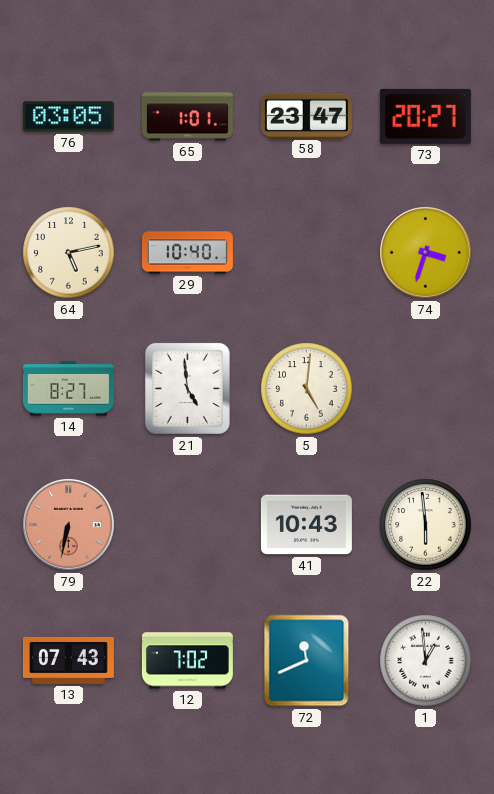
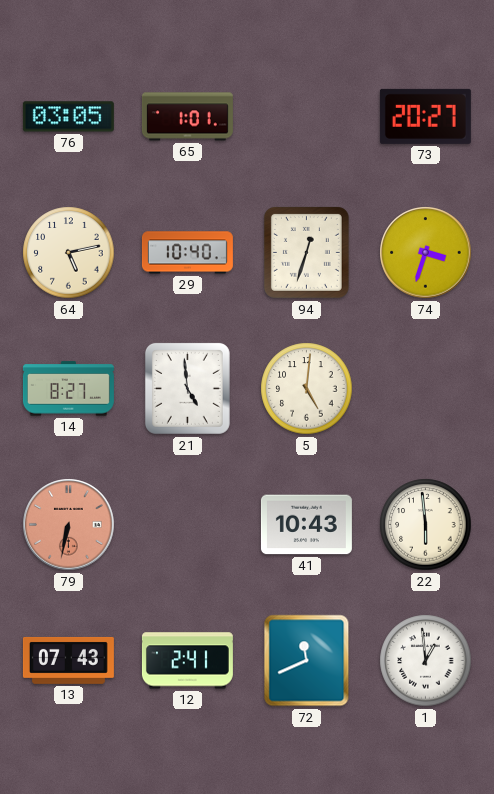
58: 23:47 -> none
94: none -> 12:33
12: 7:02 -> 2:41
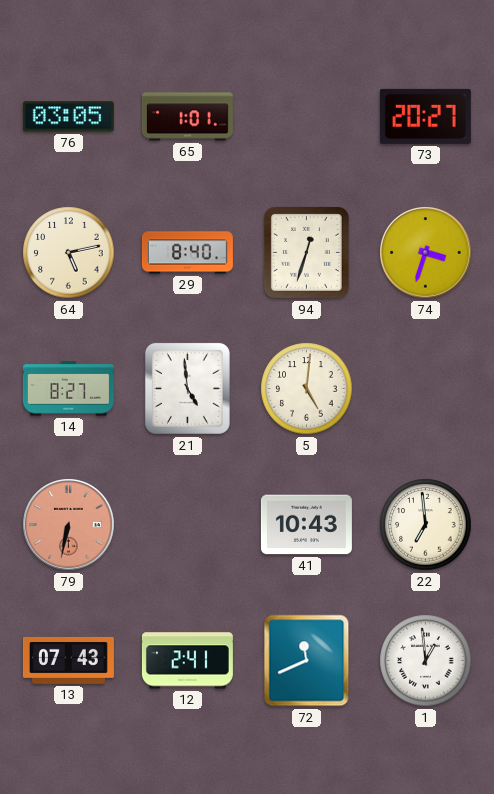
29: 10:40 -> 8:40
22: 5:59 -> 6:59
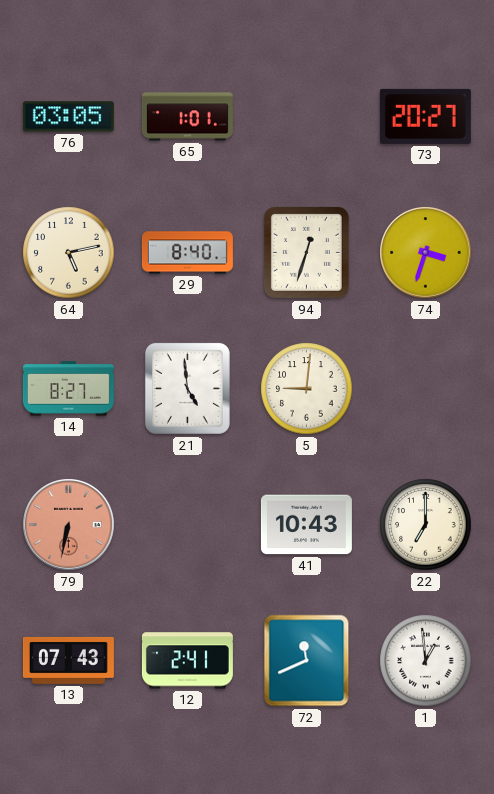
5: 5:01 -> 9:01
22: 6:59 -> 7:00
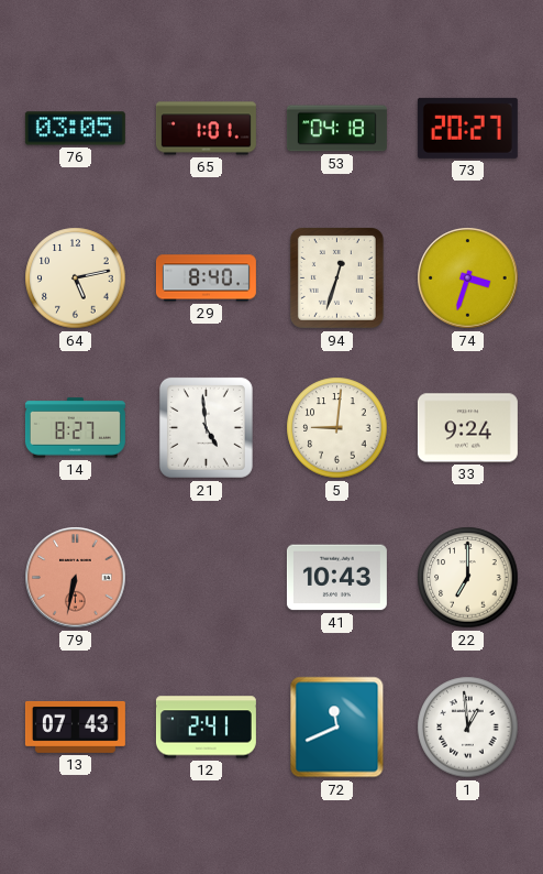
53: none -> 04:18
33: none -> 9:24
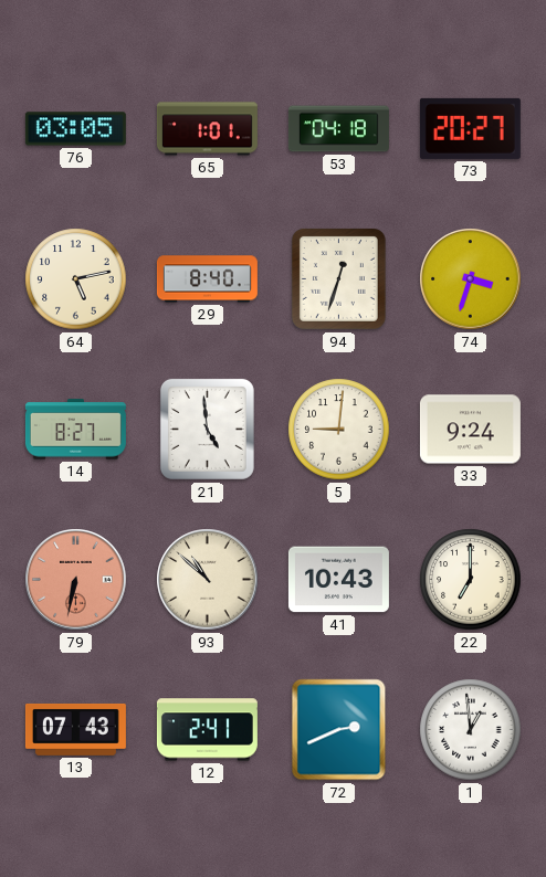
93: none -> 10:52
72: 11:41 -> 2:41
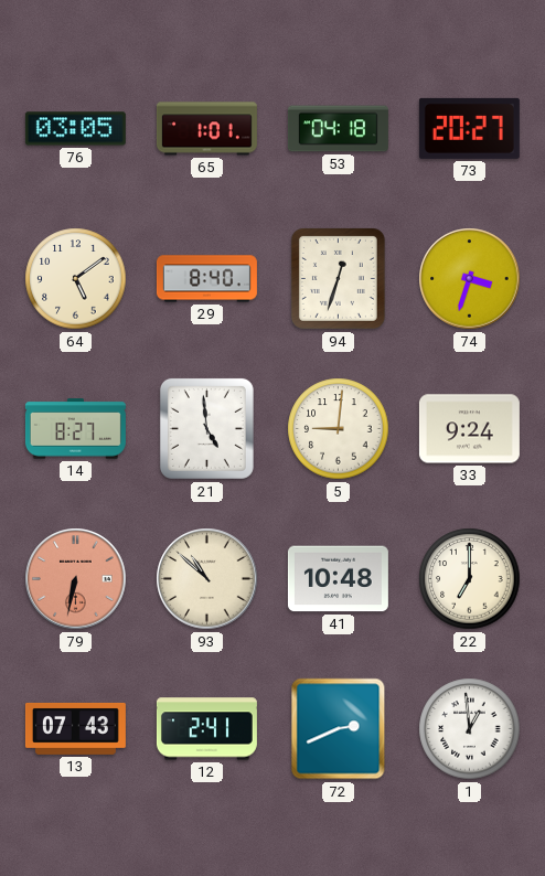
64: 5:13 -> 5:09
41: 10:43 -> 10:48
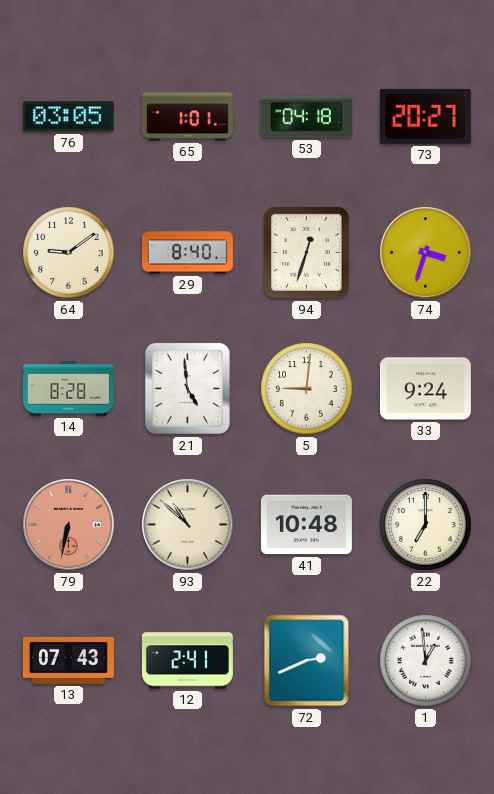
64: 5:09 -> 9:09
14: 8:27 -> 8:28
